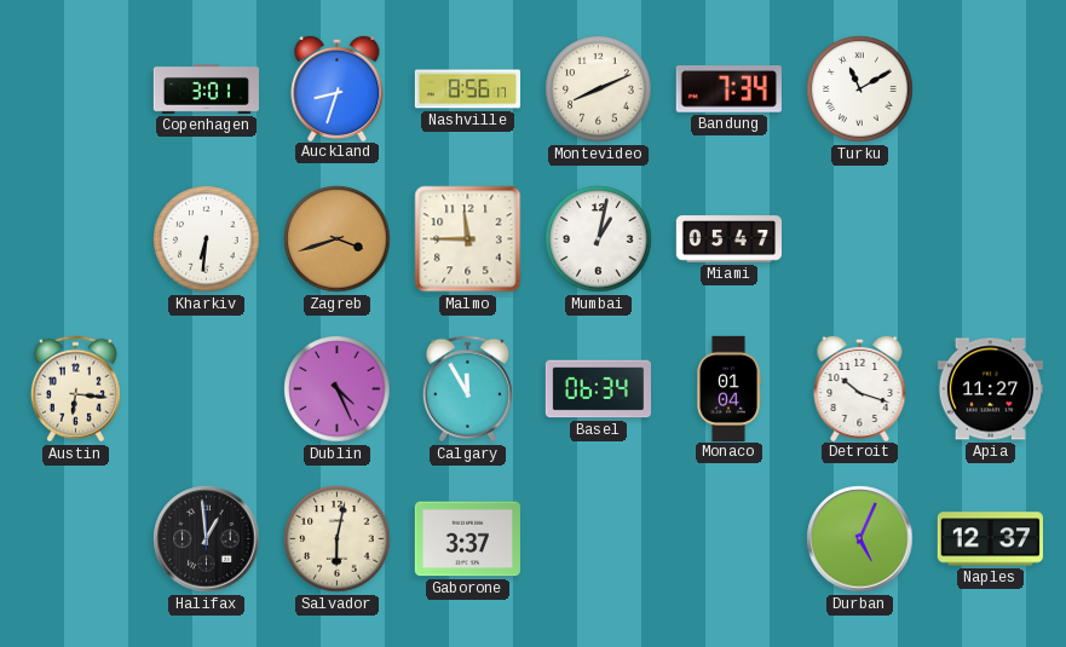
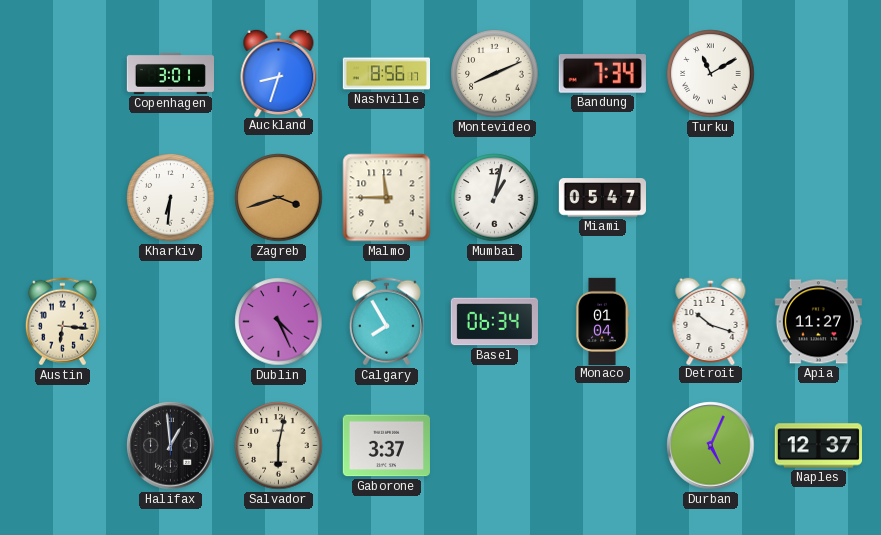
Calgary: 11:55 -> 7:55
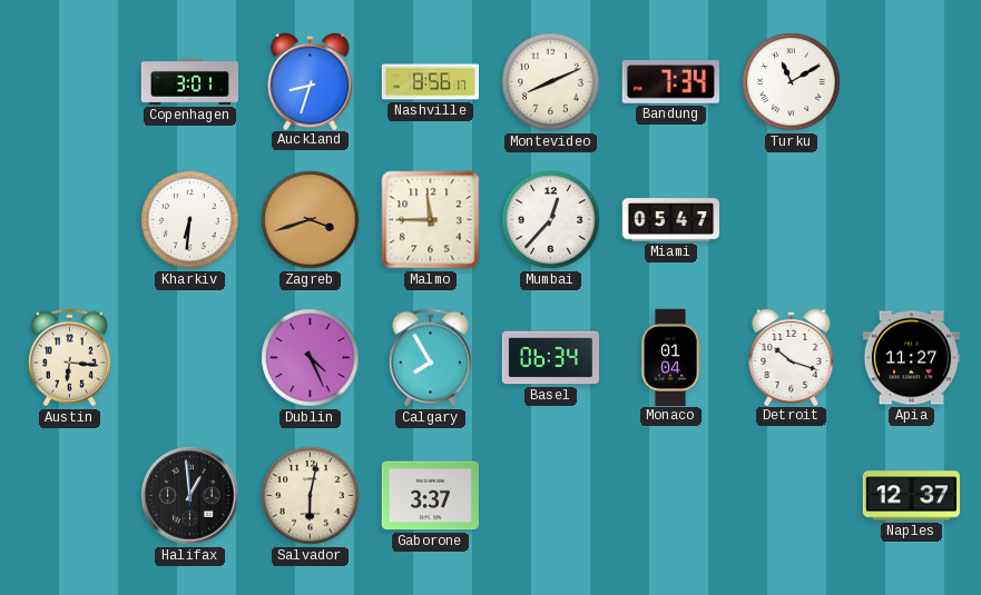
Mumbai: 1:02 -> 12:37
Durban: 5:04 -> none
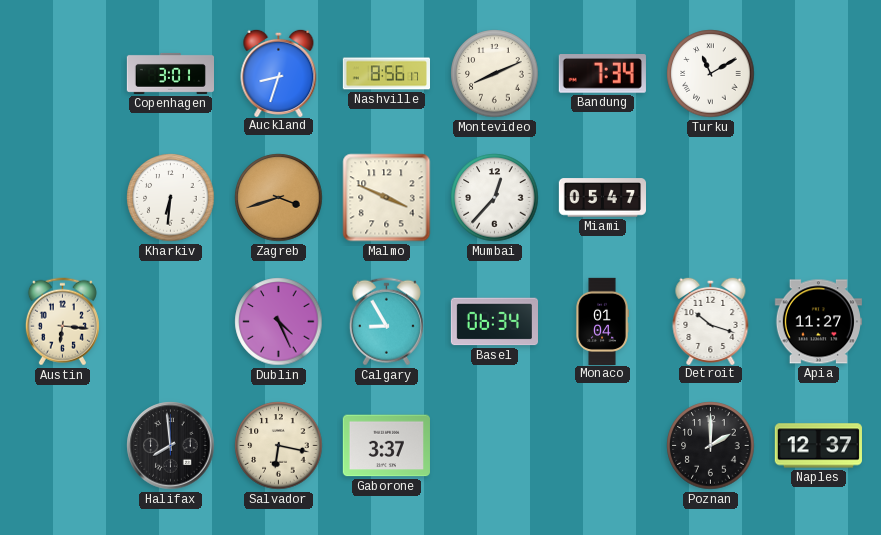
Malmo: 11:45 -> 3:49
Calgary: 7:55 -> 8:55
Halifax: 12:59 -> 7:59
Salvador: 6:02 -> 6:17
Poznan: none -> 2:00
